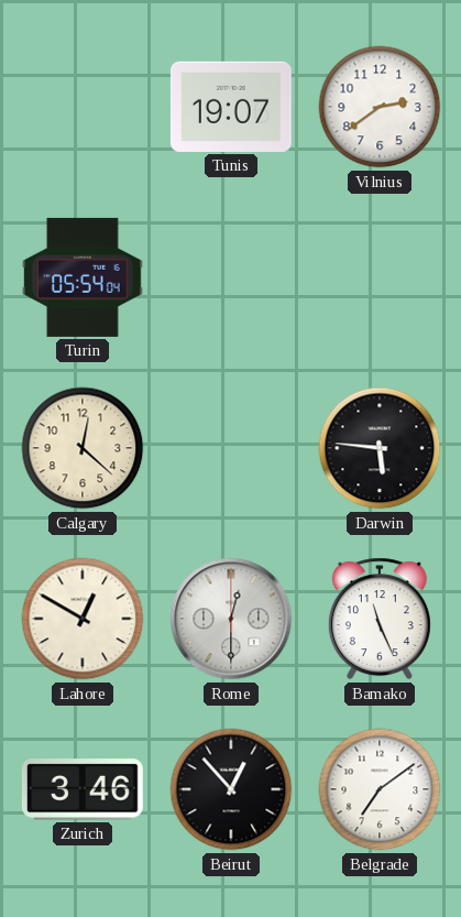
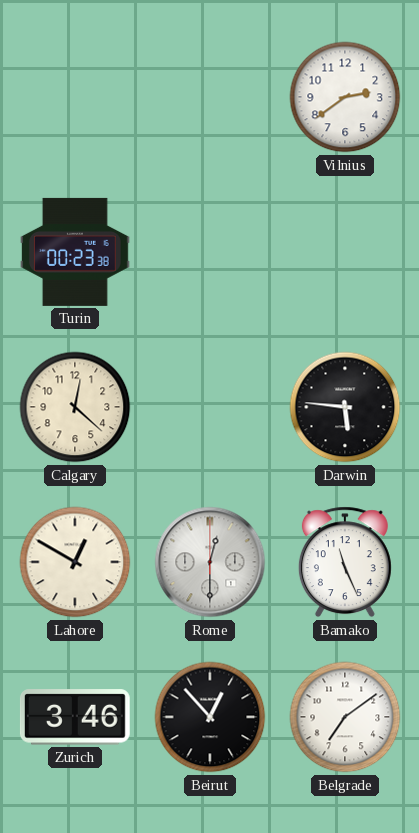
Tunis: 19:07 -> none
Turin: 05:54 -> 00:23
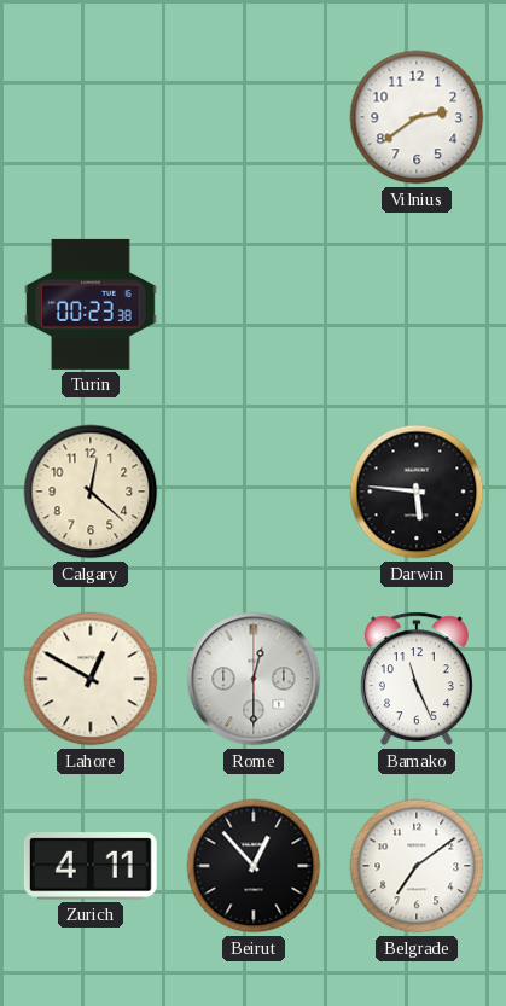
Zurich: 3:46 -> 4:11
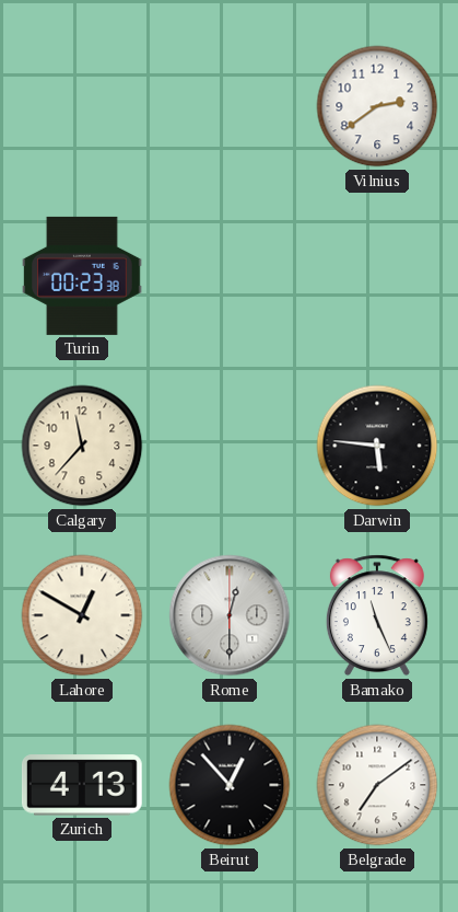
Calgary: 12:22 -> 11:37
Zurich: 4:11 -> 4:13
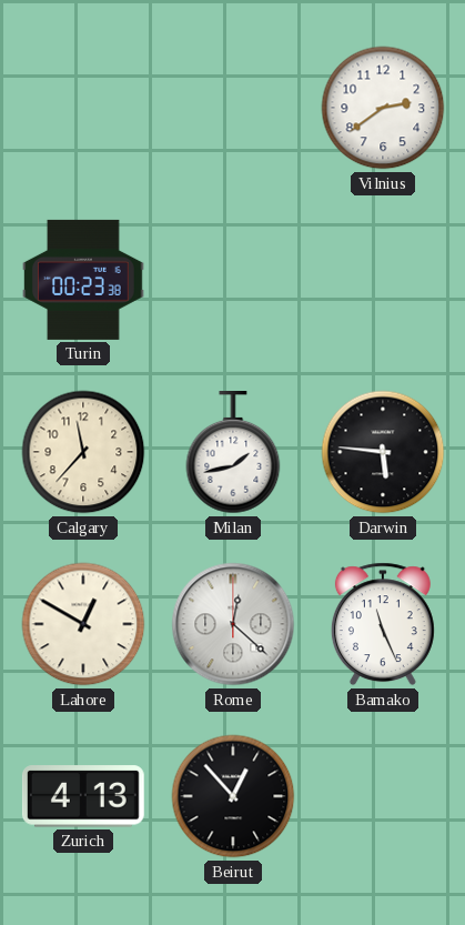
Milan: none -> 1:43
Rome: 12:30 -> 12:22
Belgrade: 7:09 -> none
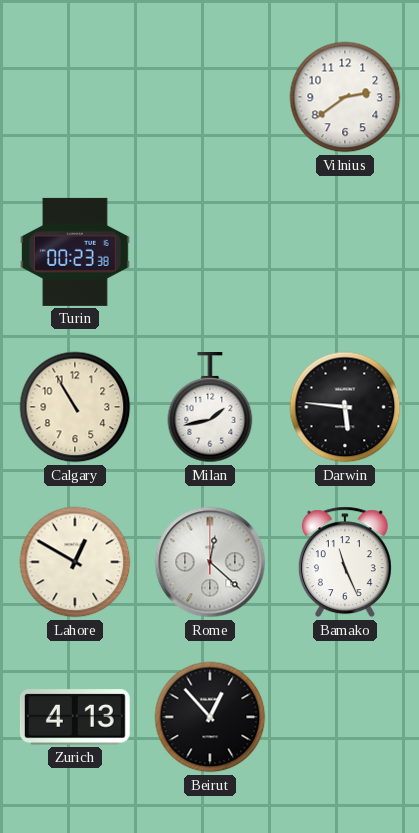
Calgary: 11:37 -> 10:55
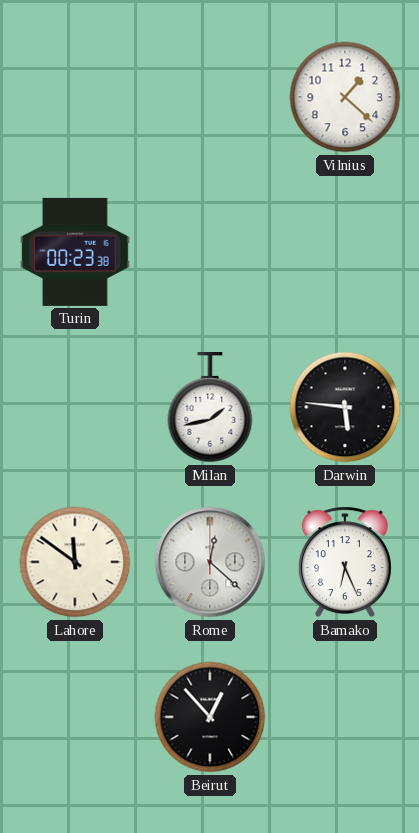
Vilnius: 2:39 -> 1:22
Calgary: 10:55 -> none
Lahore: 12:50 -> 11:51
Bamako: 11:26 -> 6:26
Zurich: 4:13 -> none
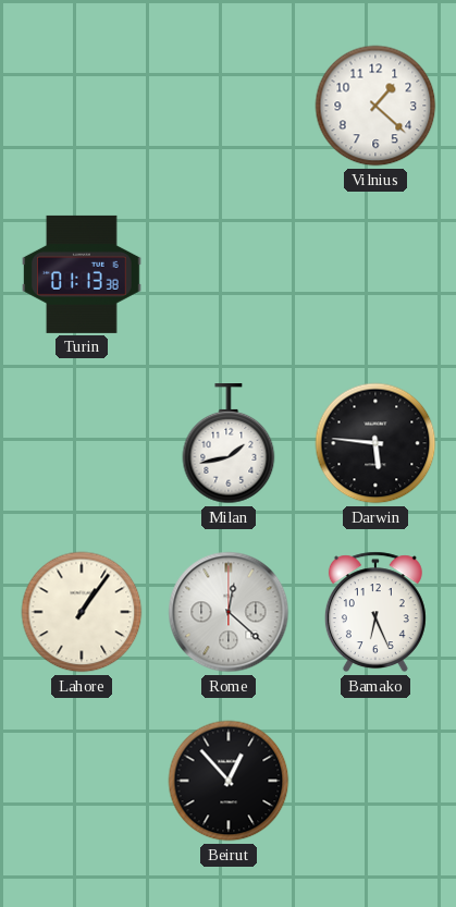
Turin: 00:23 -> 01:13
Lahore: 11:51 -> 1:06
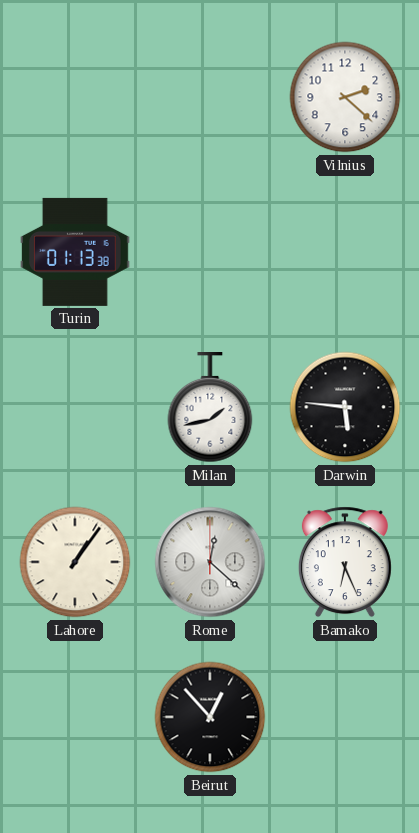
Vilnius: 1:22 -> 2:22
